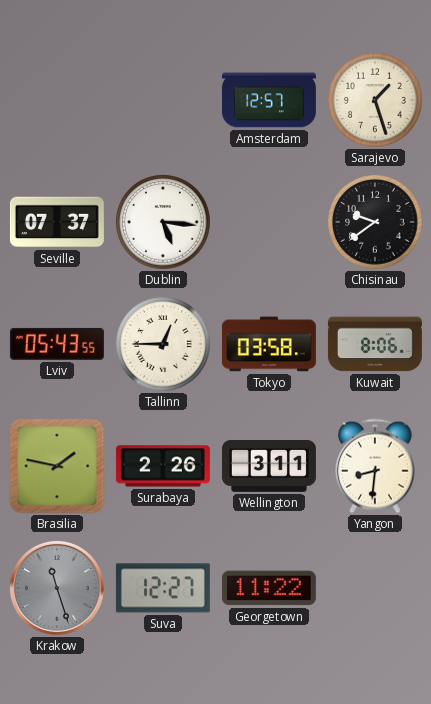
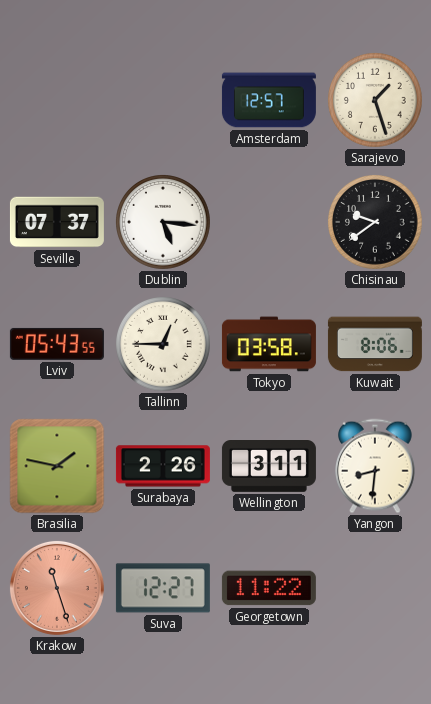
Krakow dial: grey -> salmon
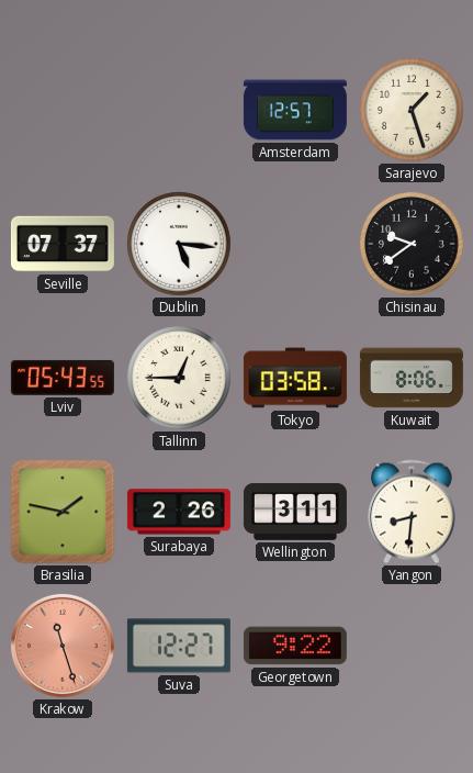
Georgetown: 11:22 -> 9:22
